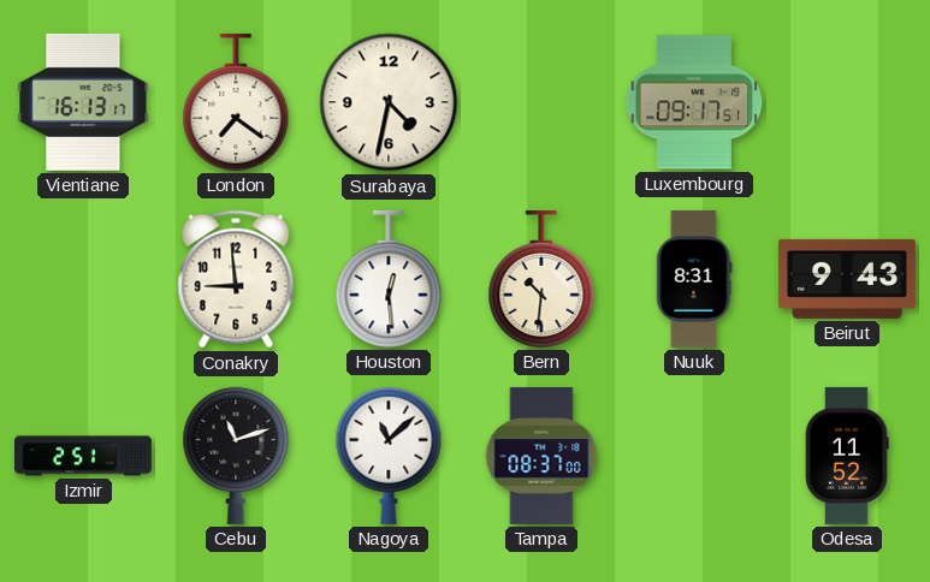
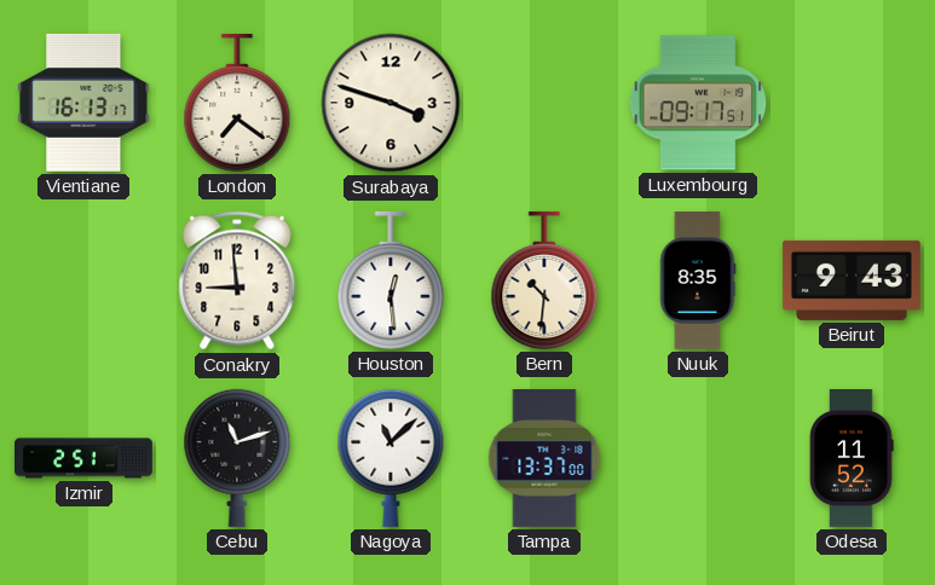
Surabaya: 4:32 -> 3:48
Nuuk: 8:31 -> 8:35
Tampa: 08:37 -> 13:37
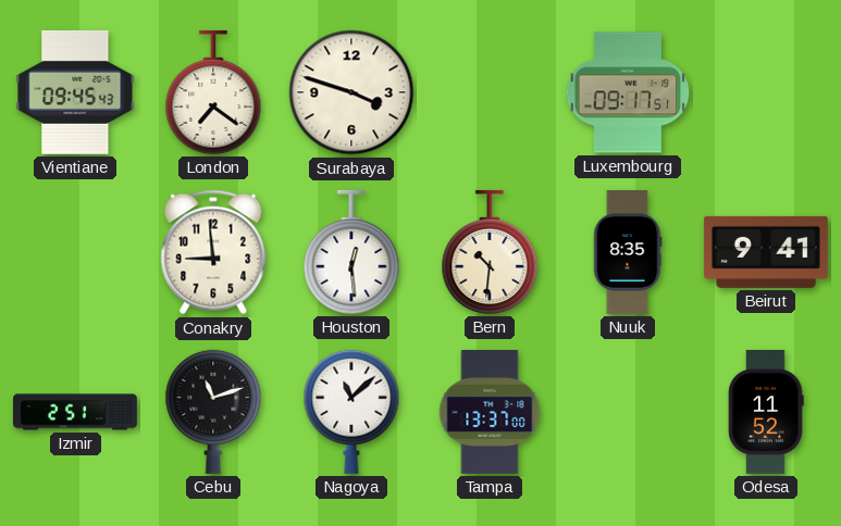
Vientiane: 16:13 -> 09:45
Beirut: 9:43 -> 9:41
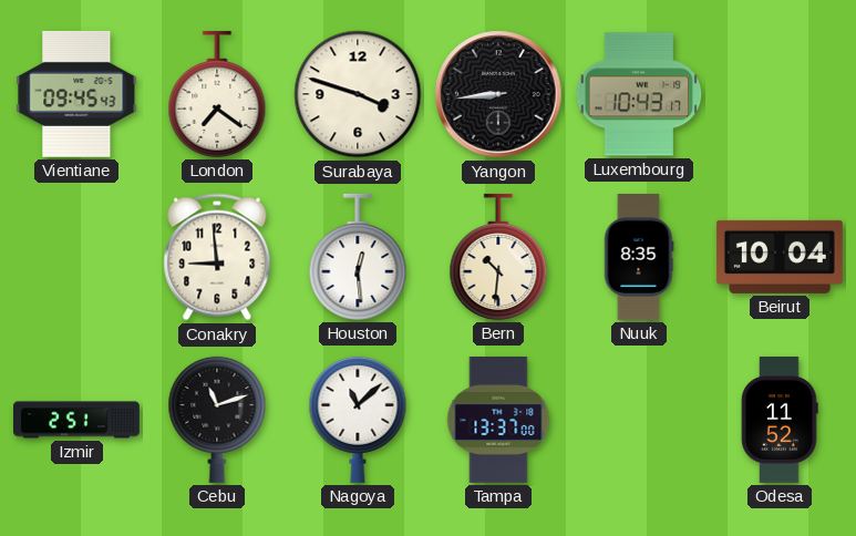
Yangon: none -> 8:44
Luxembourg: 09:17 -> 10:43
Beirut: 9:41 -> 10:04
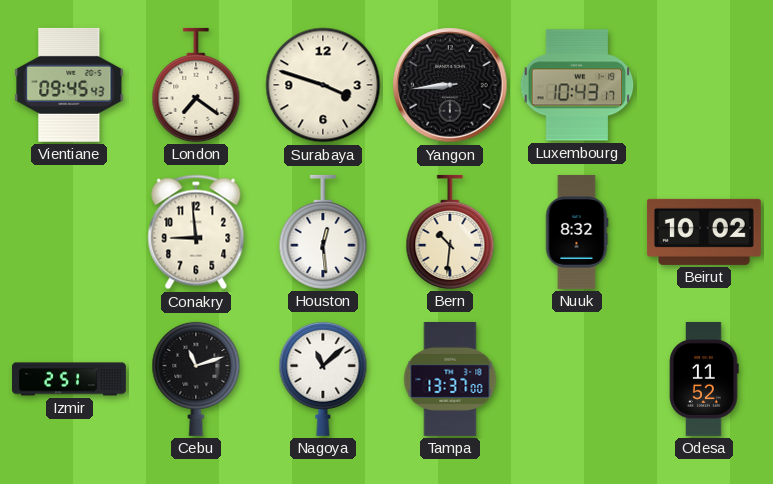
Nuuk: 8:35 -> 8:32
Beirut: 10:04 -> 10:02
